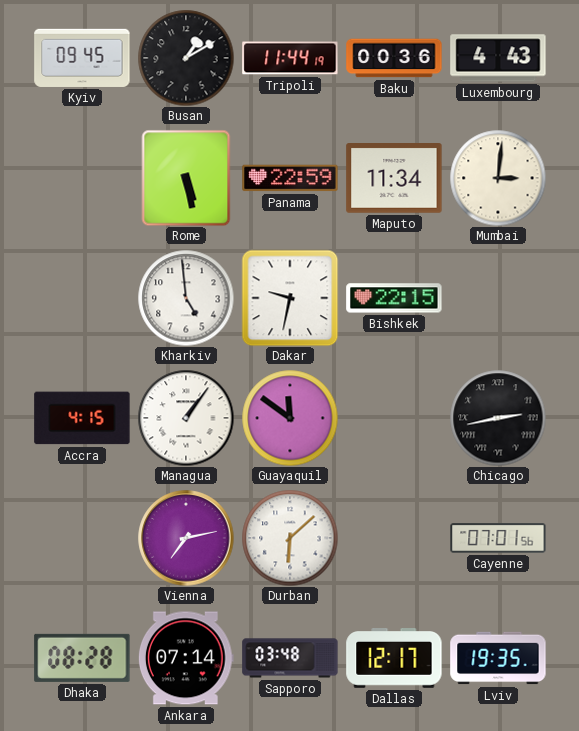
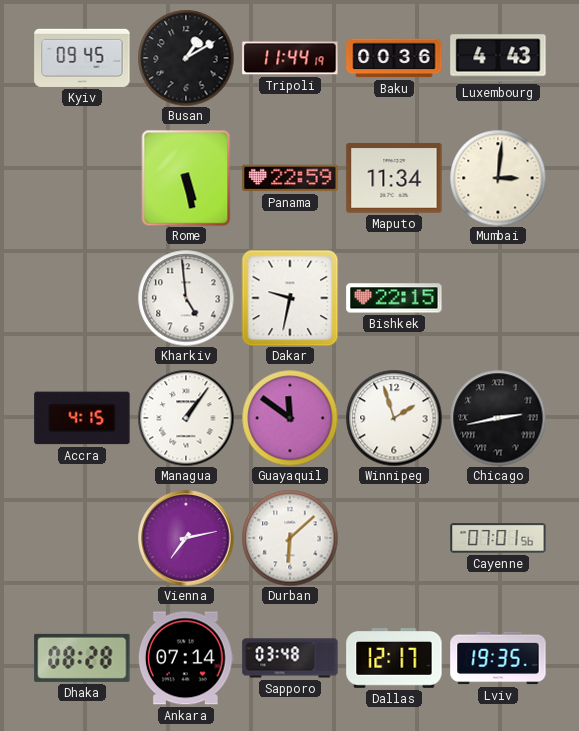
Winnipeg: none -> 1:57
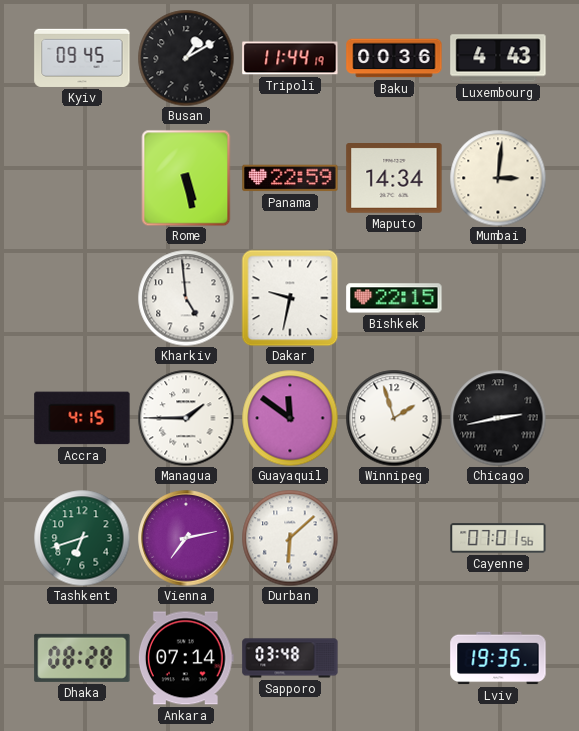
Maputo: 11:34 -> 14:34
Managua: 1:06 -> 1:45
Tashkent: none -> 6:42
Dallas: 12:17 -> none
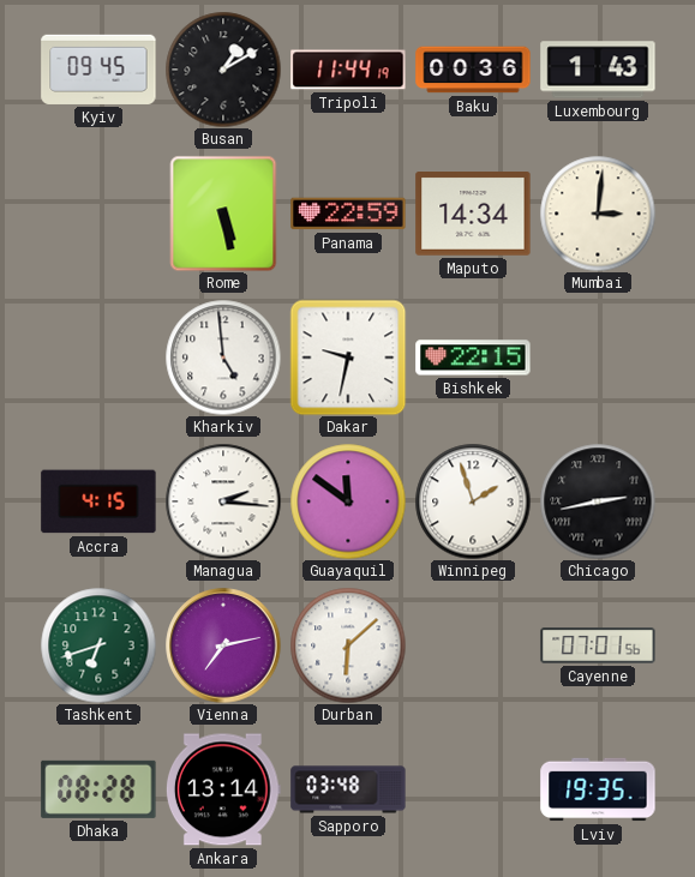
Luxembourg: 4:43 -> 1:43
Managua: 1:45 -> 2:16
Ankara: 07:14 -> 13:14
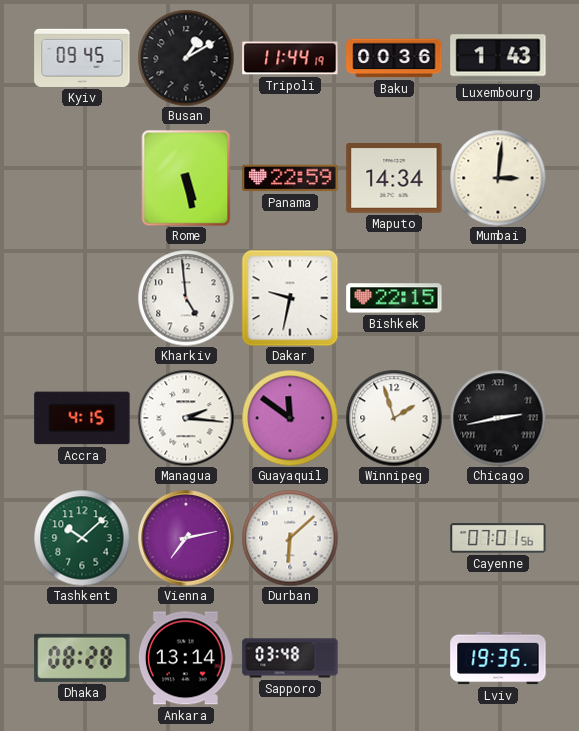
Tashkent: 6:42 -> 10:08
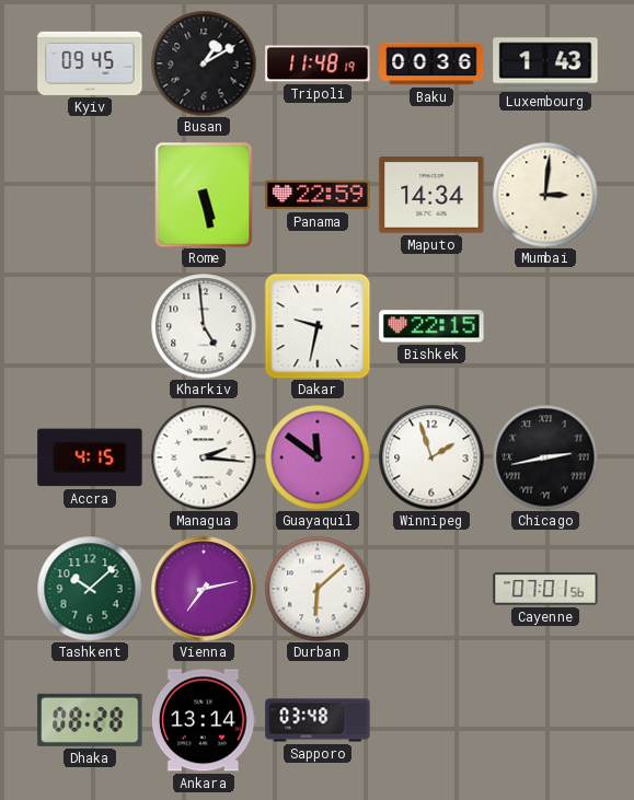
Tripoli: 11:44 -> 11:48
Lviv: 19:35 -> none
